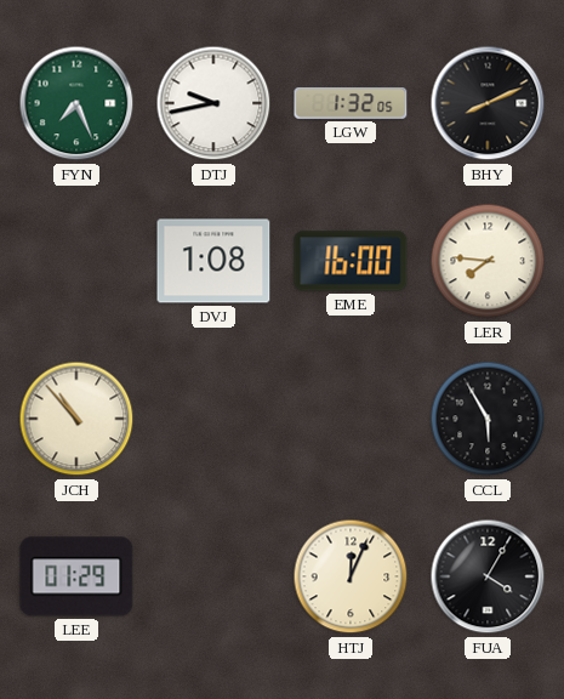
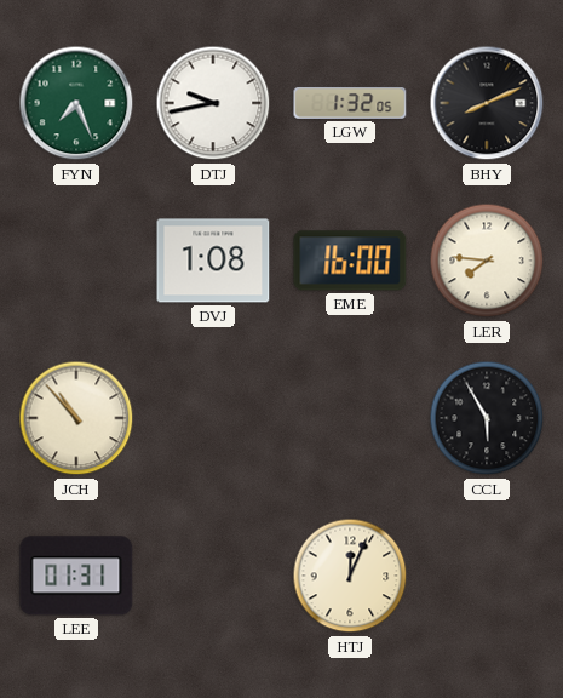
LEE: 01:29 -> 01:31
FUA: 4:05 -> none
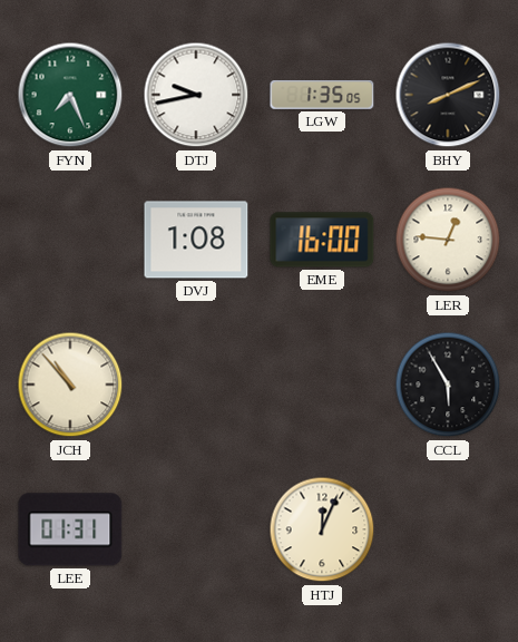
LGW: 1:32 -> 1:35
LER: 7:46 -> 12:46
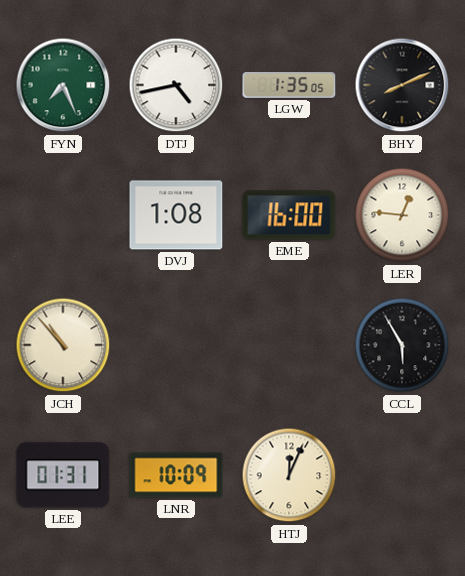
DTJ: 9:43 -> 4:43
LNR: none -> 10:09
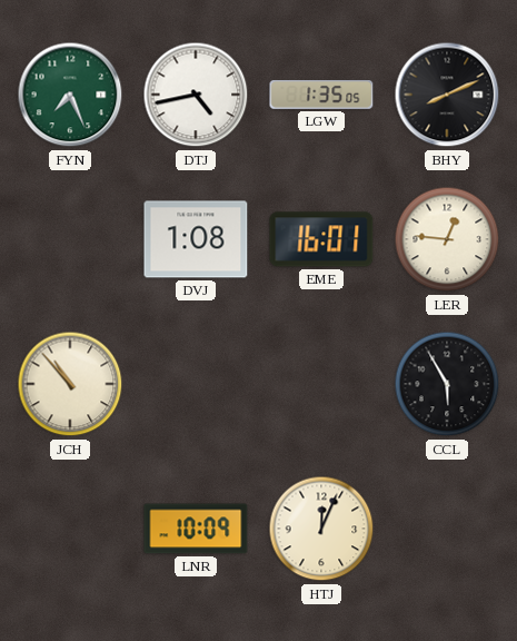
EME: 16:00 -> 16:01
LEE: 01:31 -> none
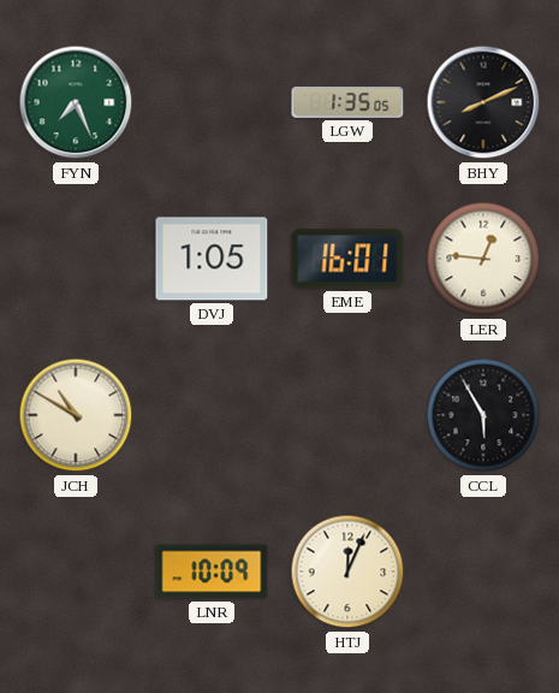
DTJ: 4:43 -> none
DVJ: 1:08 -> 1:05
JCH: 10:53 -> 10:50
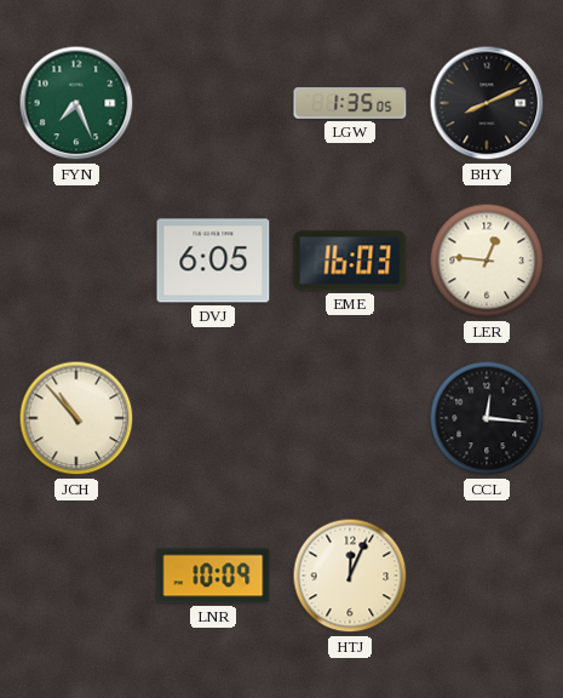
DVJ: 1:05 -> 6:05
EME: 16:01 -> 16:03
JCH: 10:50 -> 10:53
CCL: 5:55 -> 12:16
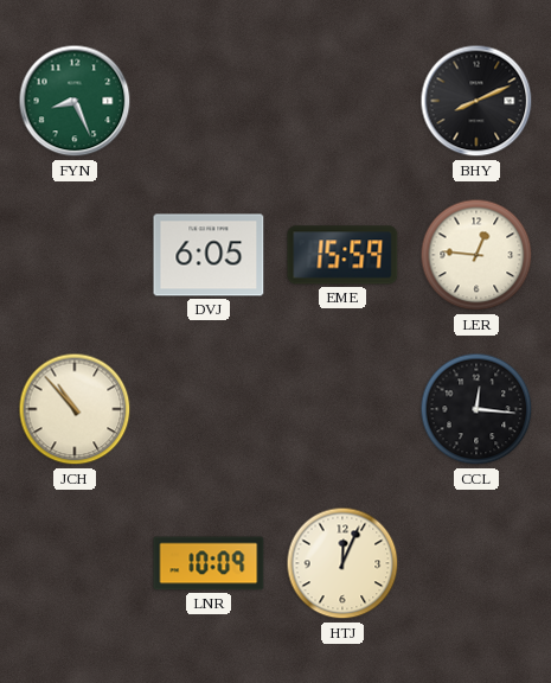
FYN: 7:26 -> 8:26
LGW: 1:35 -> none
EME: 16:03 -> 15:59
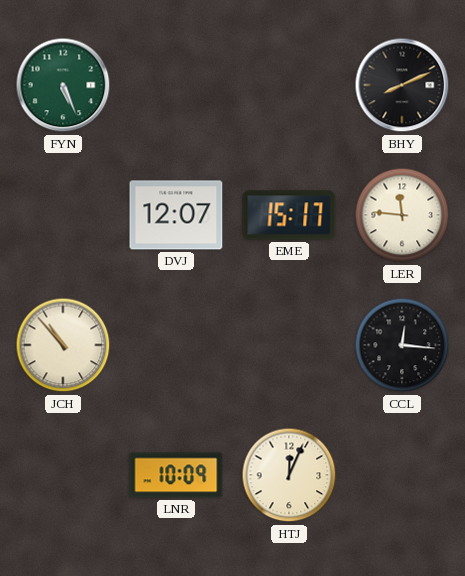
FYN: 8:26 -> 5:26
DVJ: 6:05 -> 12:07
EME: 15:59 -> 15:17
LER: 12:46 -> 11:46
